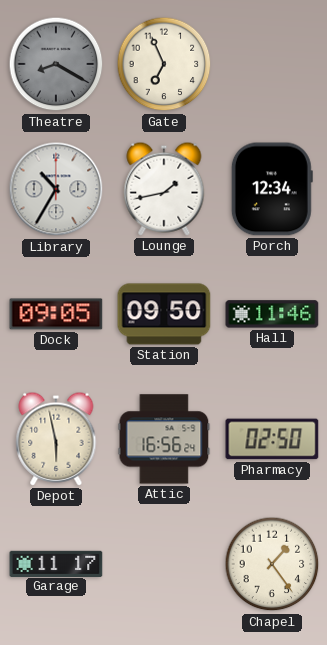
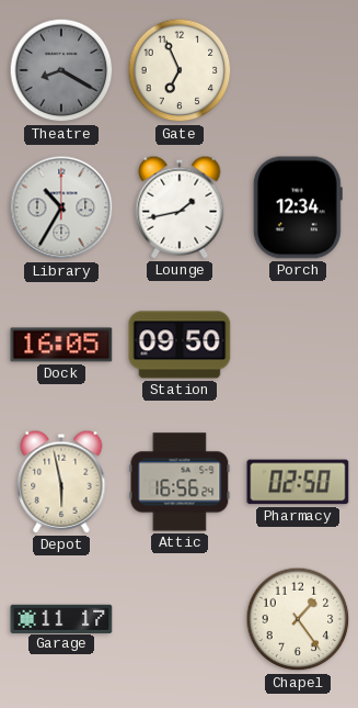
Dock: 09:05 -> 16:05
Hall: 11:46 -> none
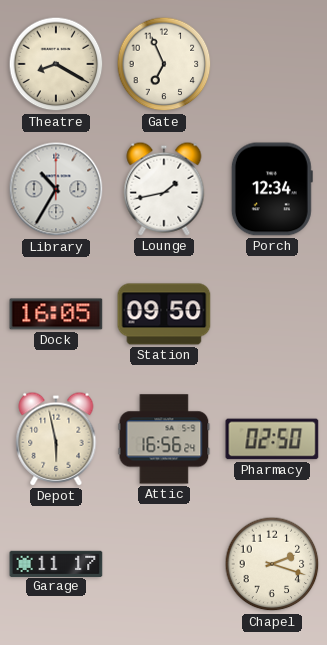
Theatre dial: grey -> cream
Chapel: 1:24 -> 2:18
